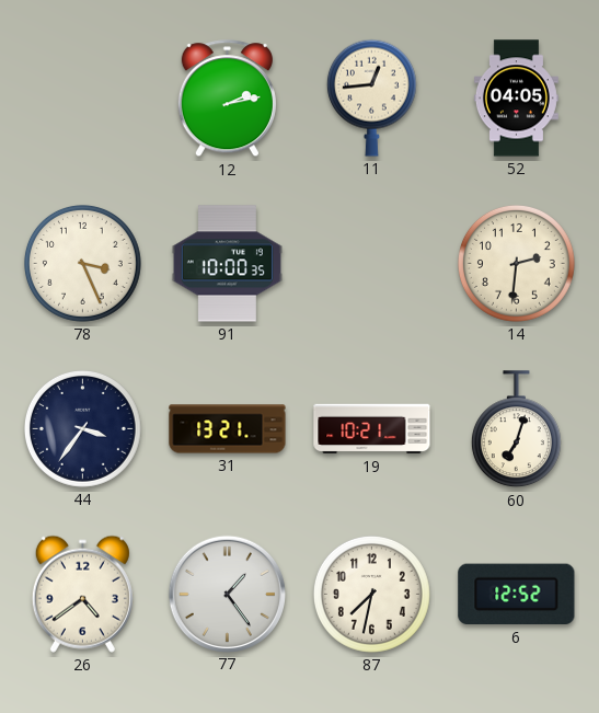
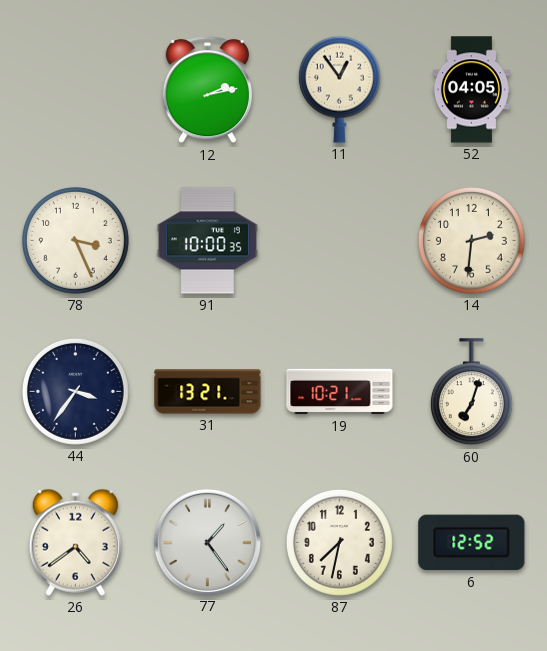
11: 12:44 -> 12:54
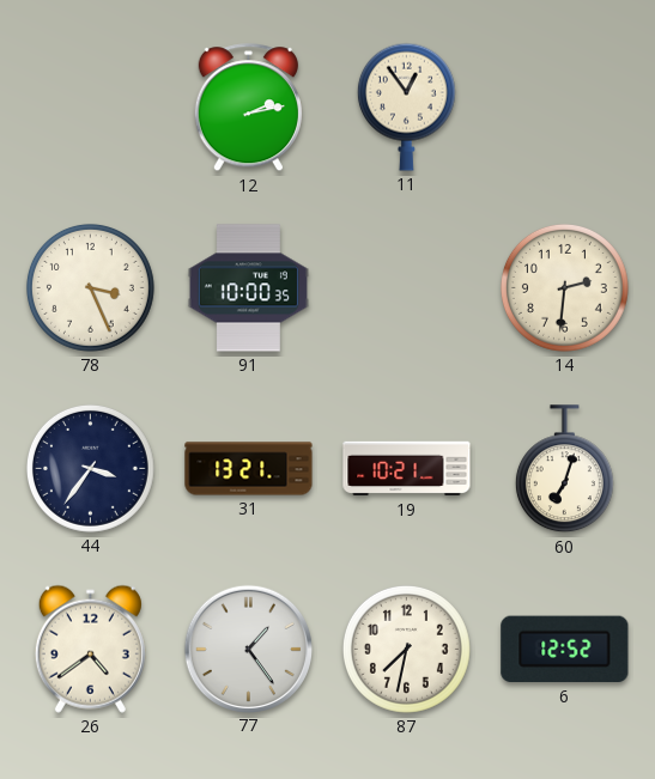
52: 04:05 -> none
